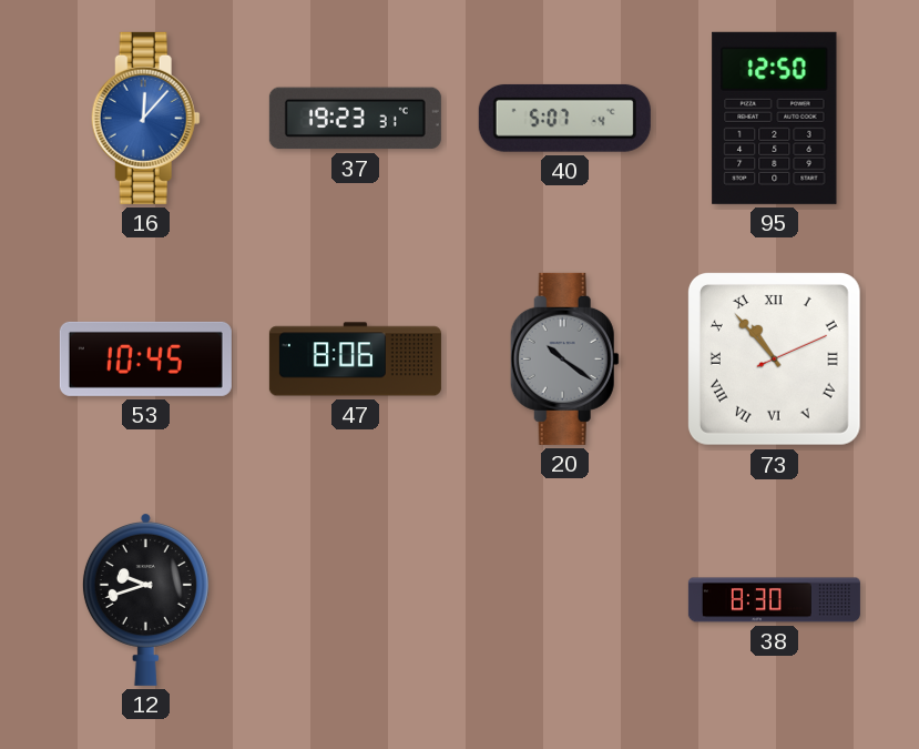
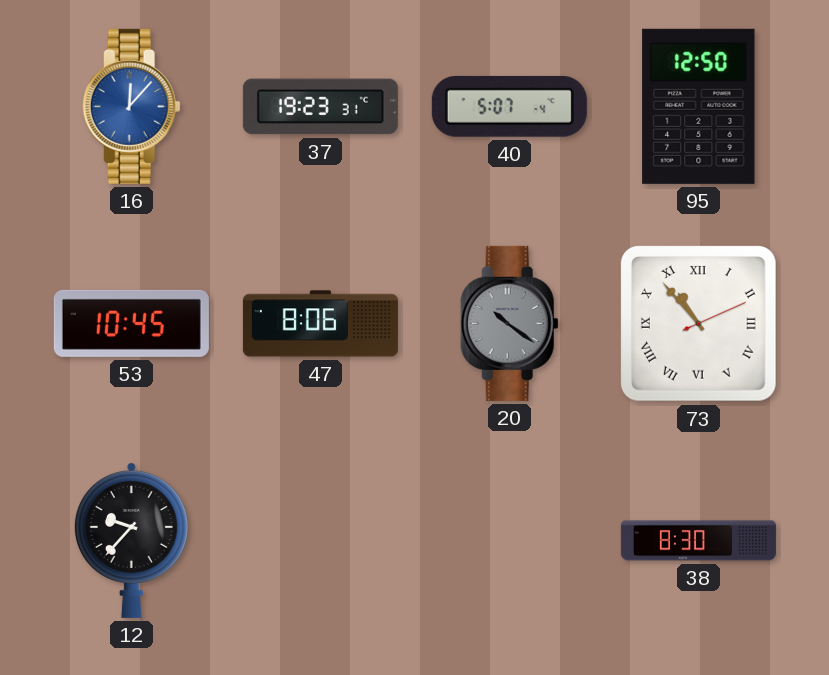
12: 9:42 -> 9:37
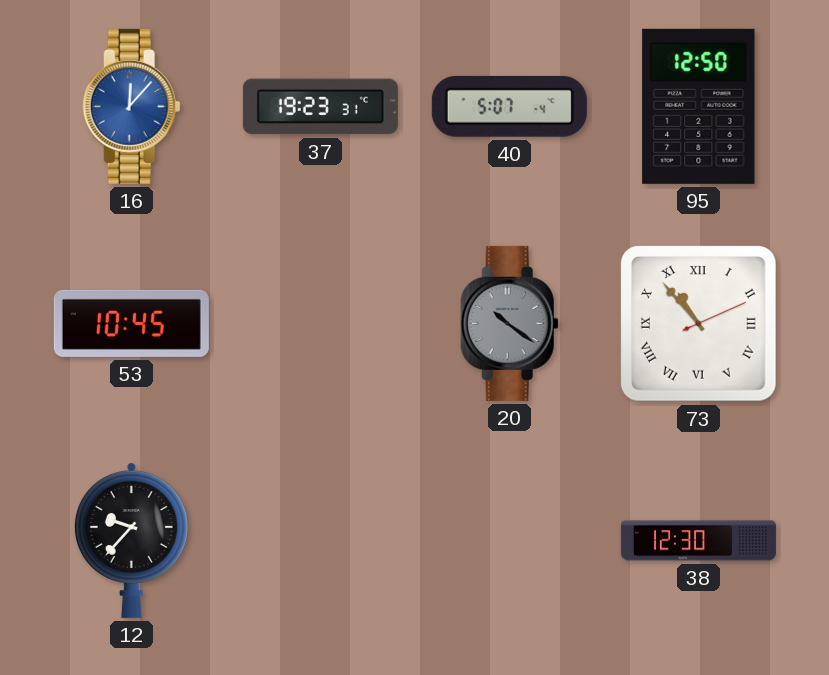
47: 8:06 -> none
38: 8:30 -> 12:30
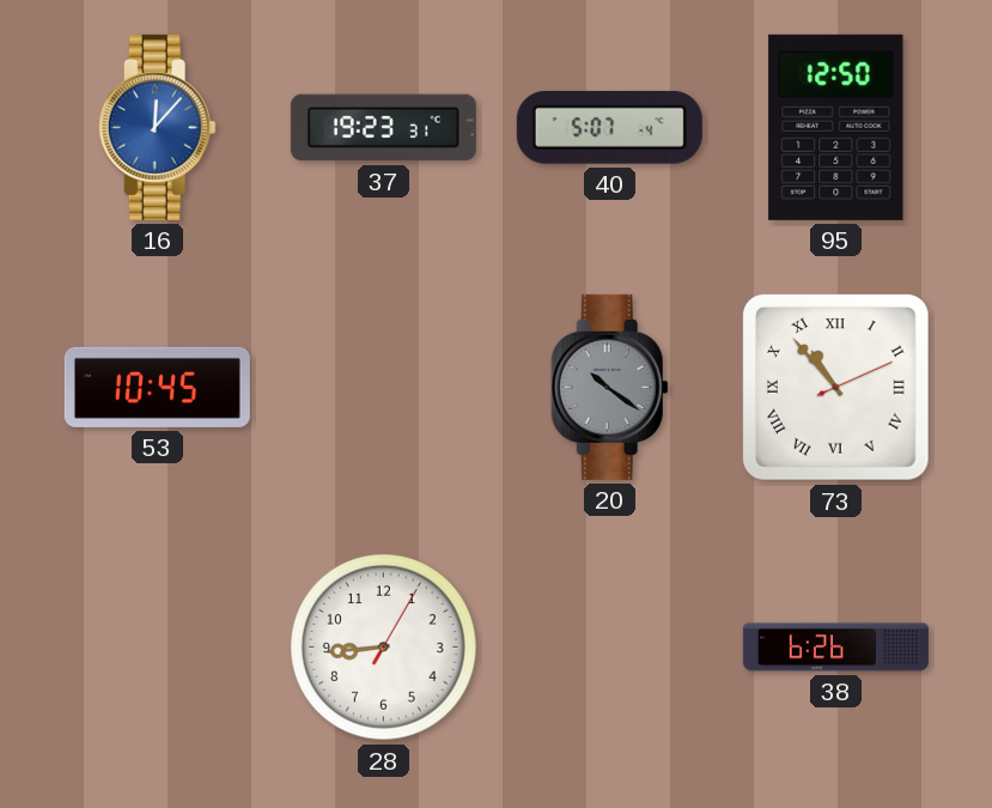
12: 9:37 -> none
28: none -> 8:44
38: 12:30 -> 6:26
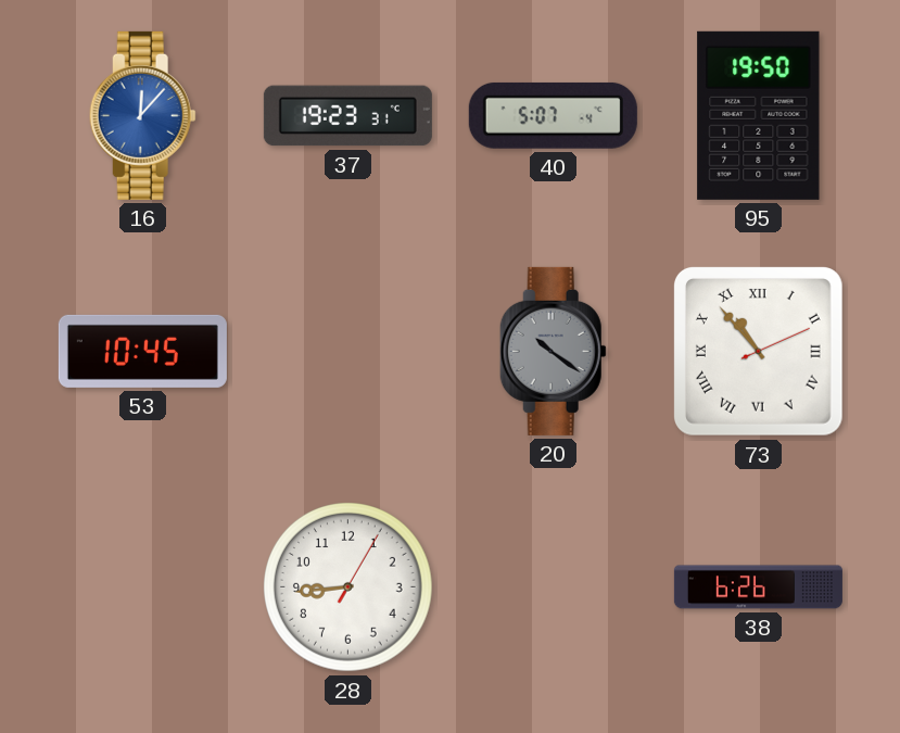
95: 12:50 -> 19:50
